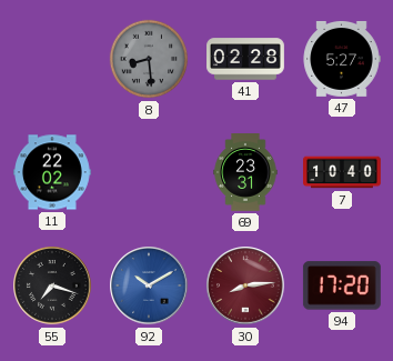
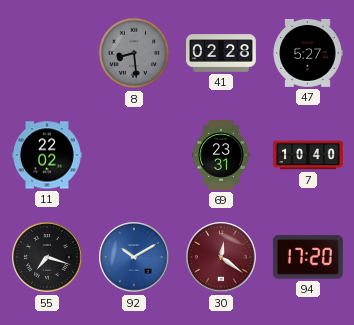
30: 8:14 -> 12:21
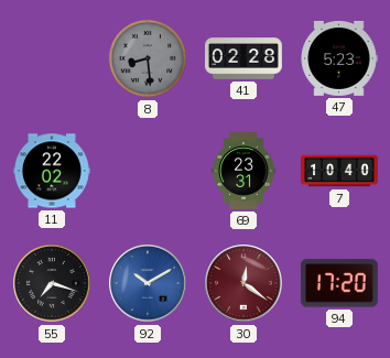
47: 5:27 -> 5:23
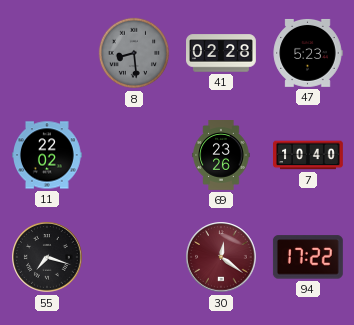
69: 23:31 -> 23:26
92: 10:10 -> none
94: 17:20 -> 17:22
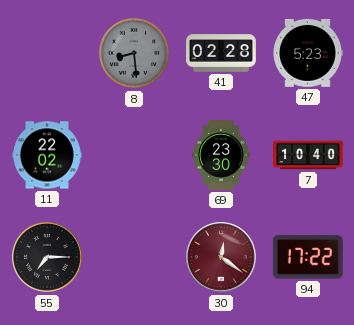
69: 23:26 -> 23:30
55: 7:18 -> 7:15
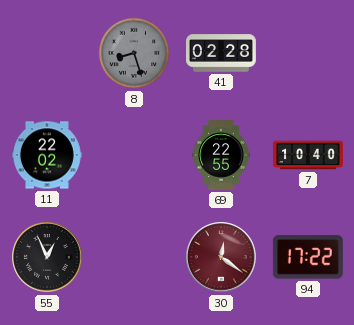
8: 8:29 -> 8:27
47: 5:23 -> none
69: 23:30 -> 22:55
55: 7:15 -> 12:56
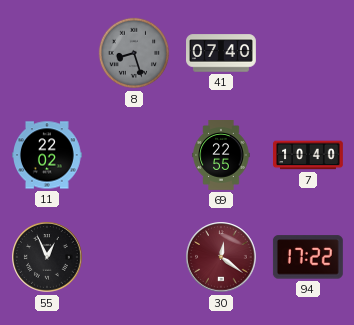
41: 02:28 -> 07:40
